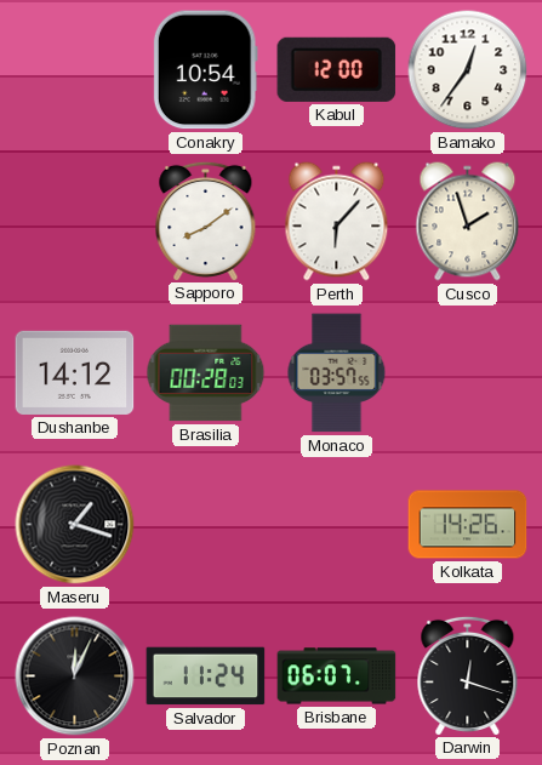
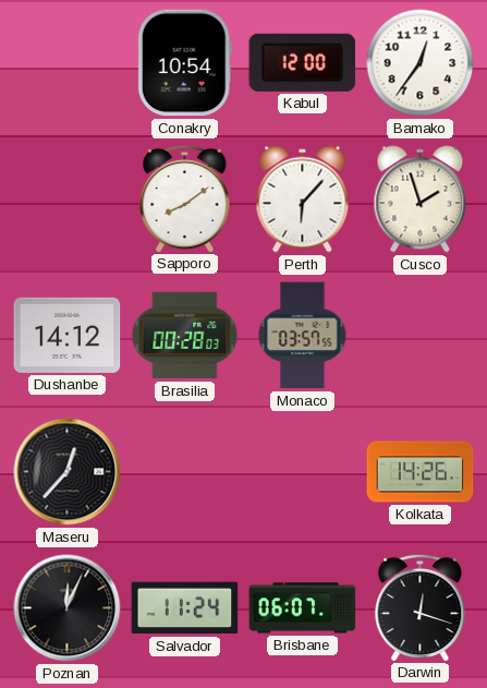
Maseru: 1:18 -> 12:37
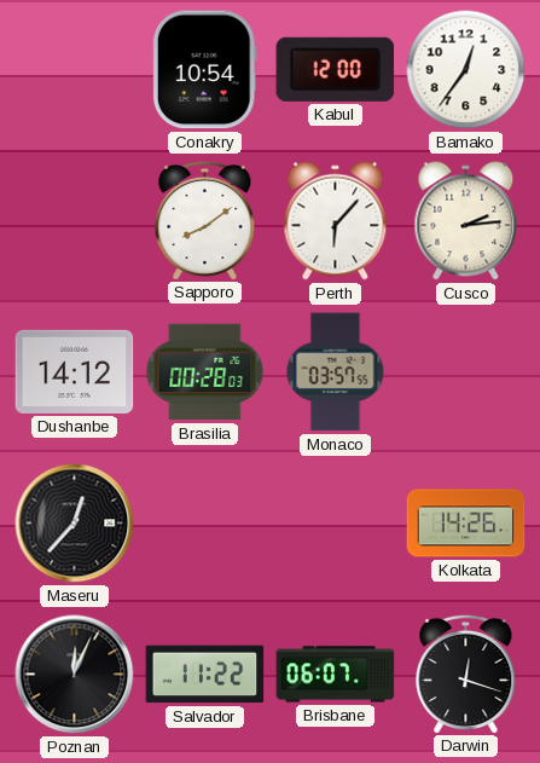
Cusco: 1:57 -> 2:14
Salvador: 11:24 -> 11:22
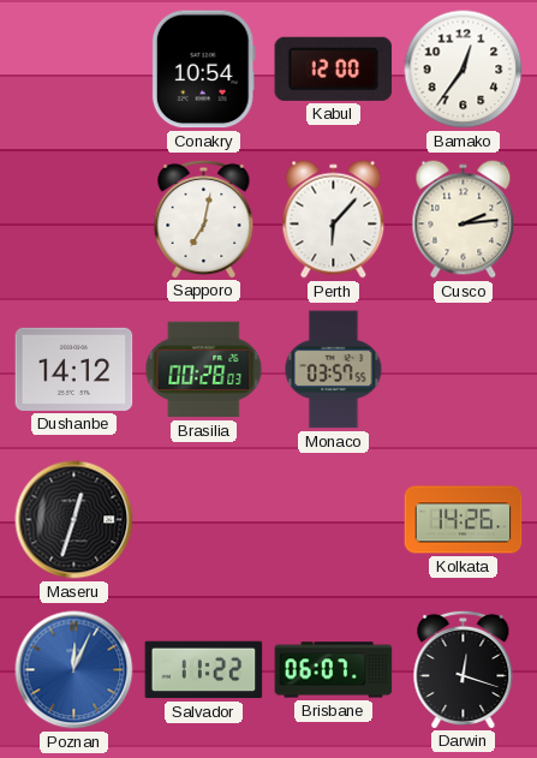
Sapporo: 8:09 -> 7:02
Maseru: 12:37 -> 12:33
Poznan dial: black -> blue
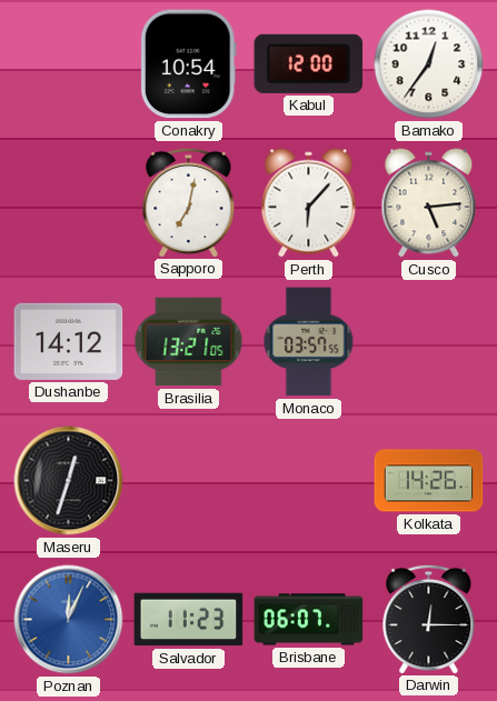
Cusco: 2:14 -> 5:14
Brasilia: 00:28 -> 13:21
Salvador: 11:22 -> 11:23
Darwin: 12:18 -> 12:15
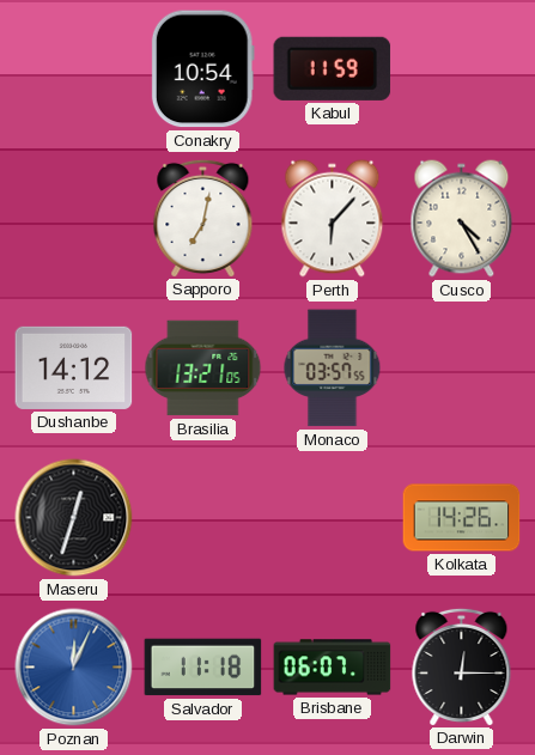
Kabul: 12:00 -> 11:59
Bamako: 12:36 -> none
Cusco: 5:14 -> 4:25
Salvador: 11:23 -> 11:18
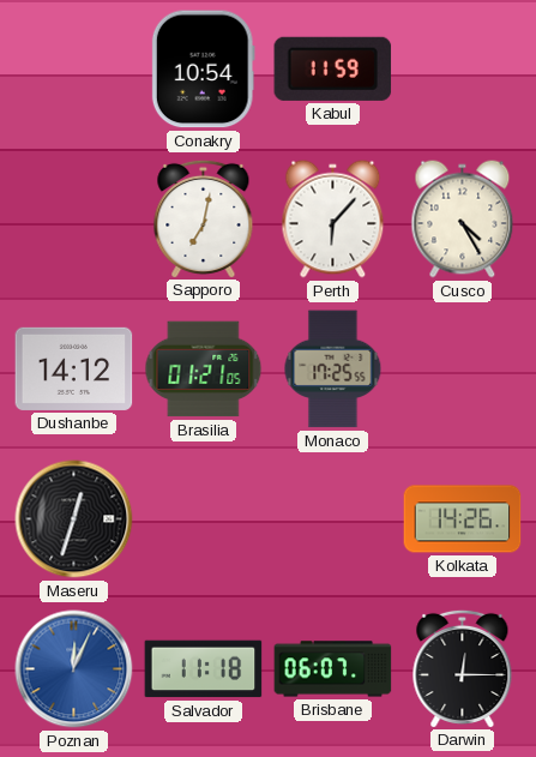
Brasilia: 13:21 -> 01:21
Monaco: 03:57 -> 17:25
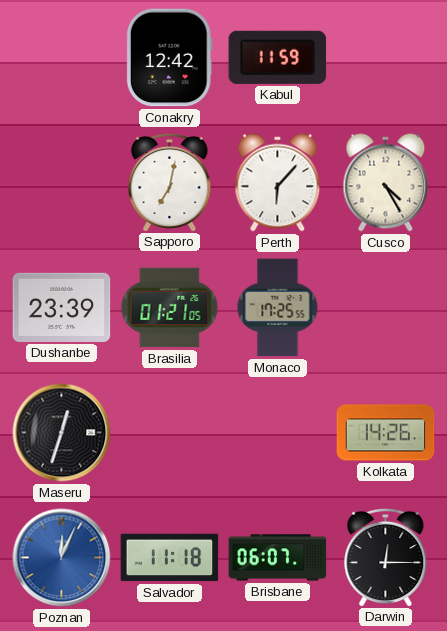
Conakry: 10:54 -> 12:42
Dushanbe: 14:12 -> 23:39
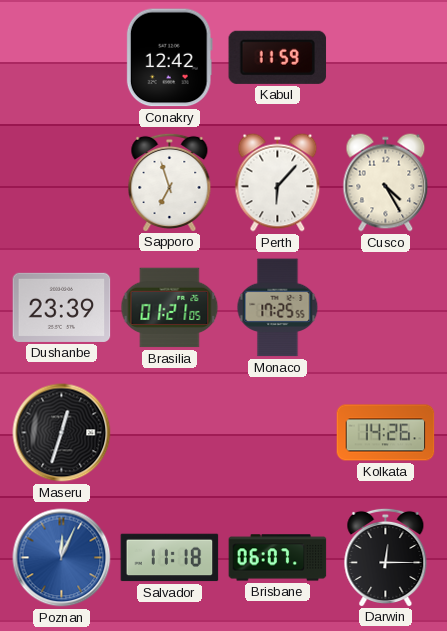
Sapporo: 7:02 -> 6:57
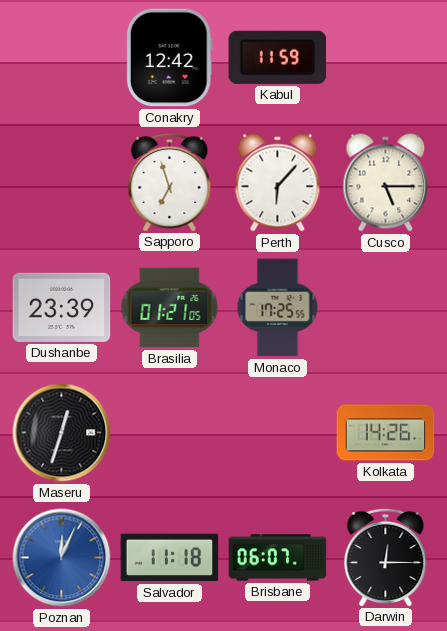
Cusco: 4:25 -> 5:15
